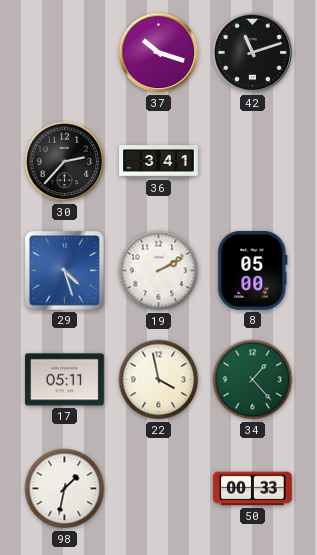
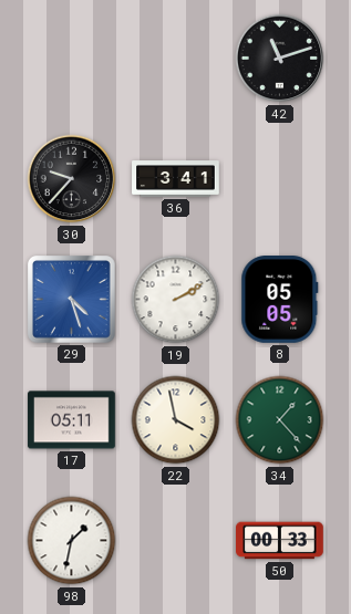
37: 10:18 -> none
30: 2:37 -> 9:37
8: 05:00 -> 05:05
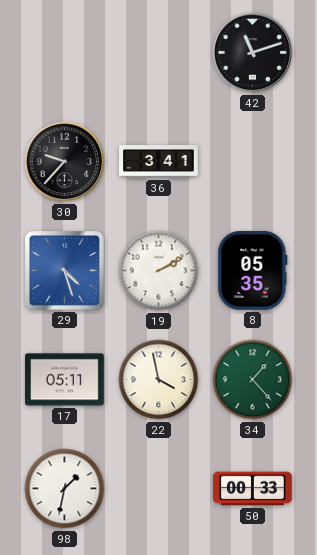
8: 05:05 -> 05:35
